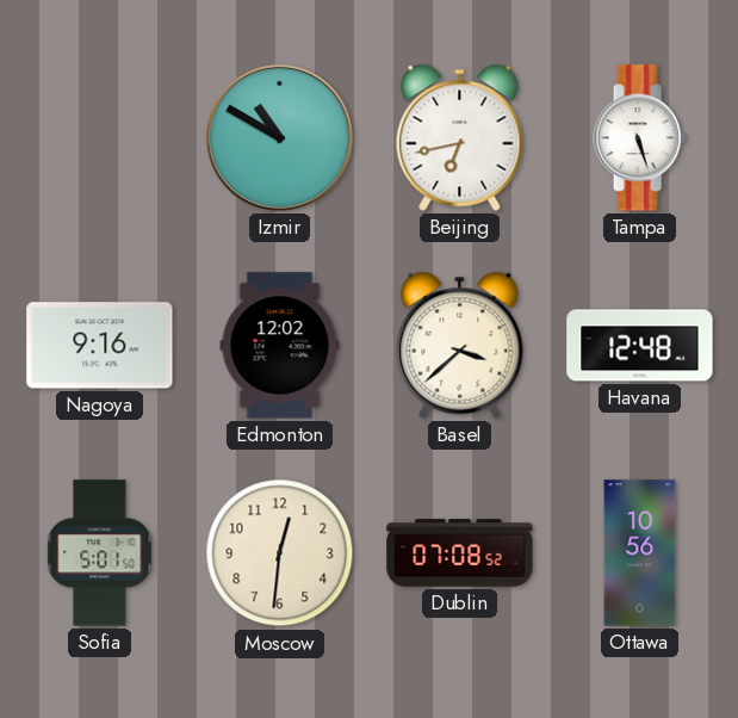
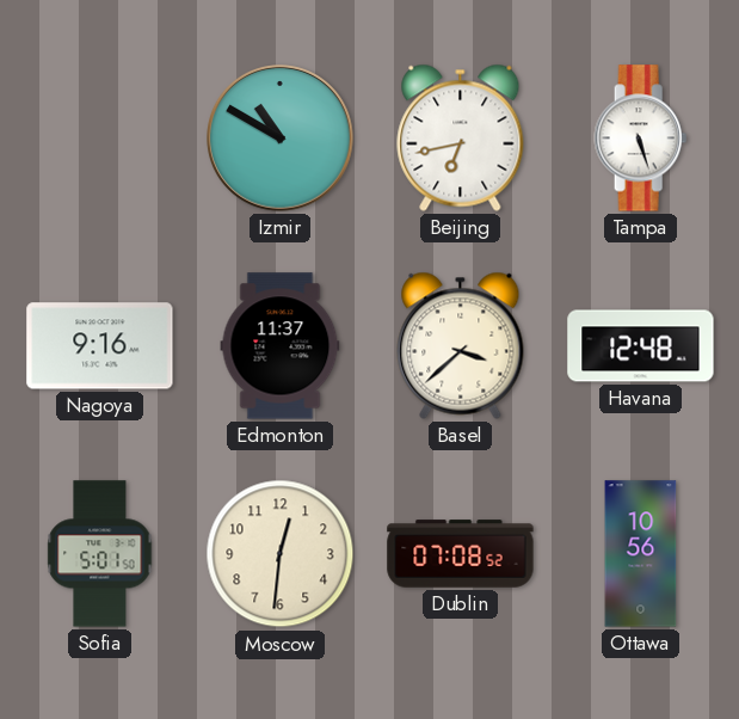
Edmonton: 12:02 -> 11:37
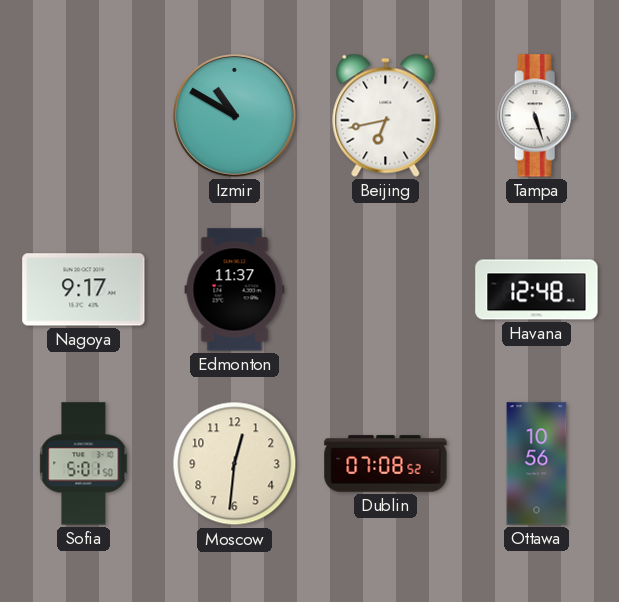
Nagoya: 9:16 -> 9:17
Basel: 3:38 -> none
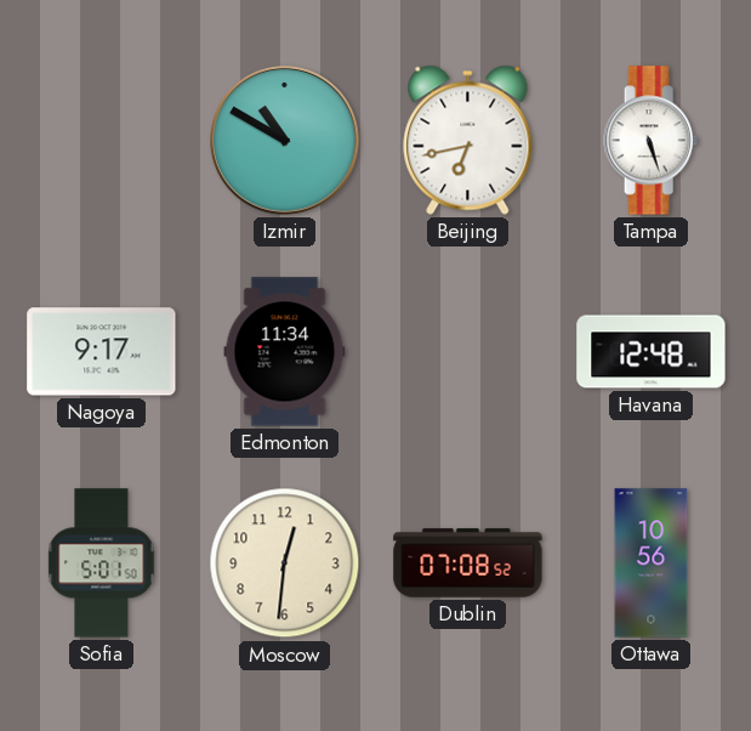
Edmonton: 11:37 -> 11:34
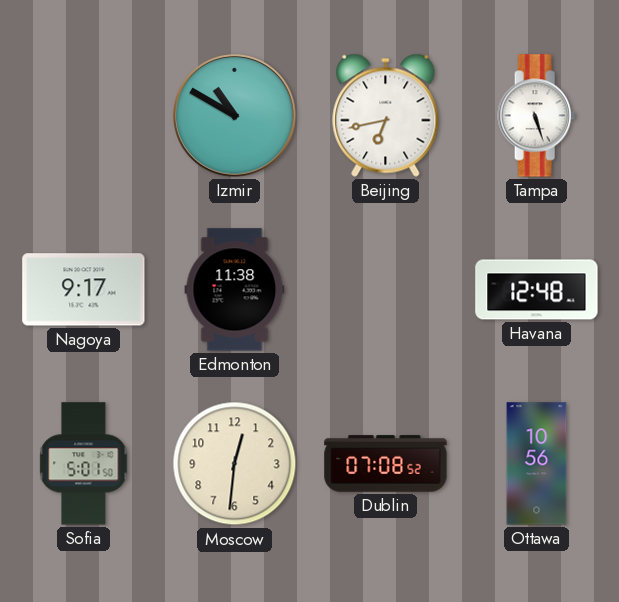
Edmonton: 11:34 -> 11:38
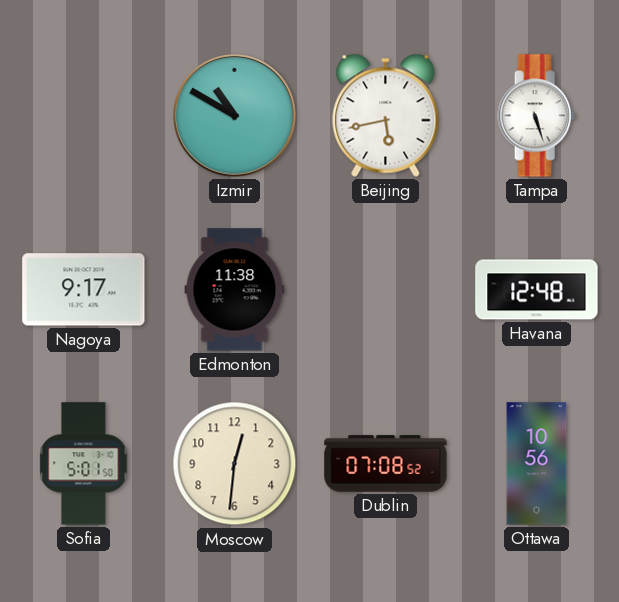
Beijing: 6:43 -> 5:43
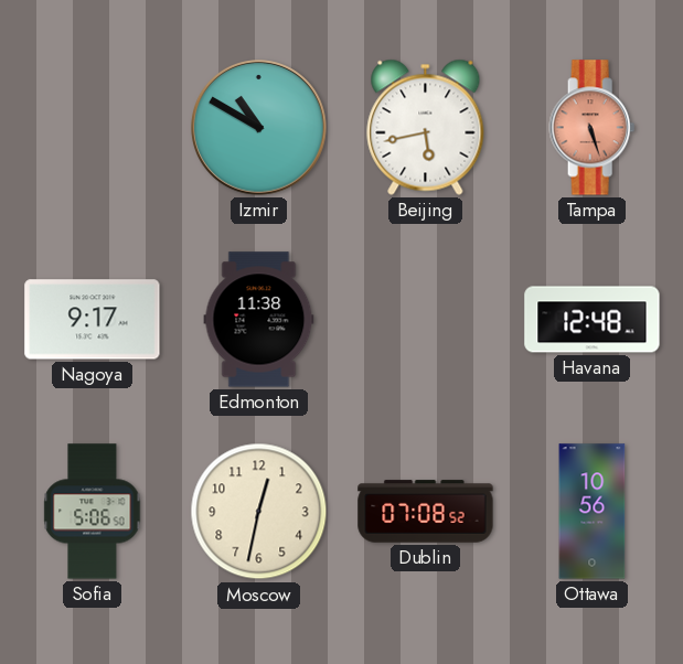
Tampa dial: white -> salmon
Sofia: 5:01 -> 5:06
Moscow: 12:31 -> 12:32
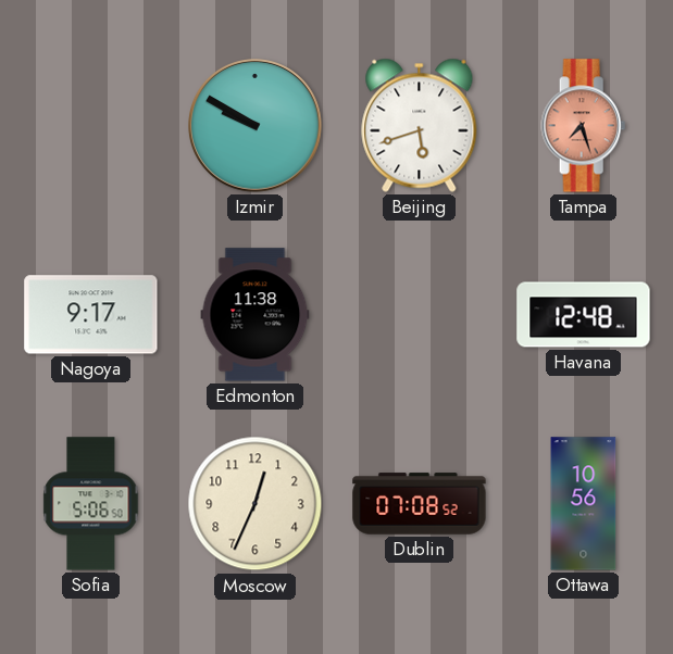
Izmir: 10:50 -> 9:50
Beijing: 5:43 -> 5:42
Tampa: 5:27 -> 7:27
Moscow: 12:32 -> 12:34
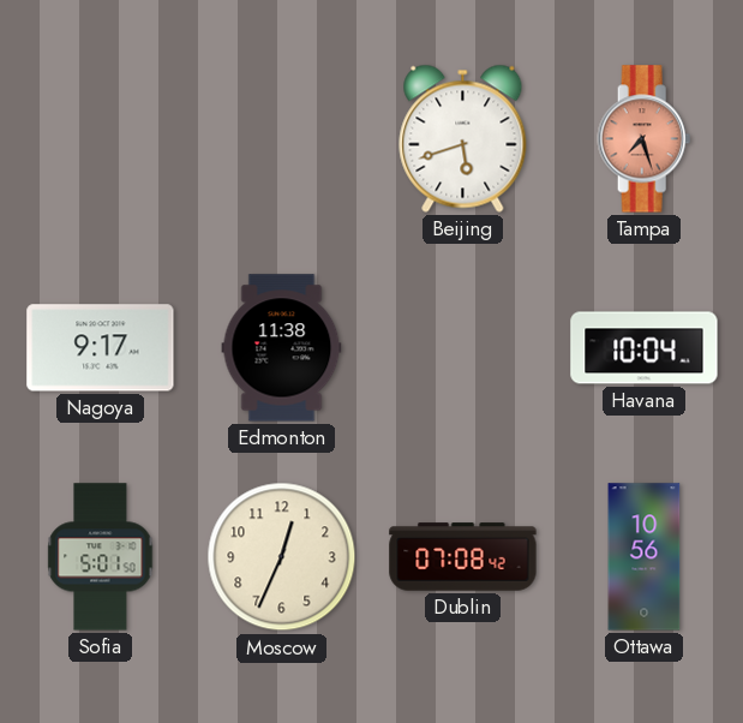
Izmir: 9:50 -> none
Havana: 12:48 -> 10:04
Sofia: 5:06 -> 5:01
Dublin: 07:08:52 -> 07:08:42
